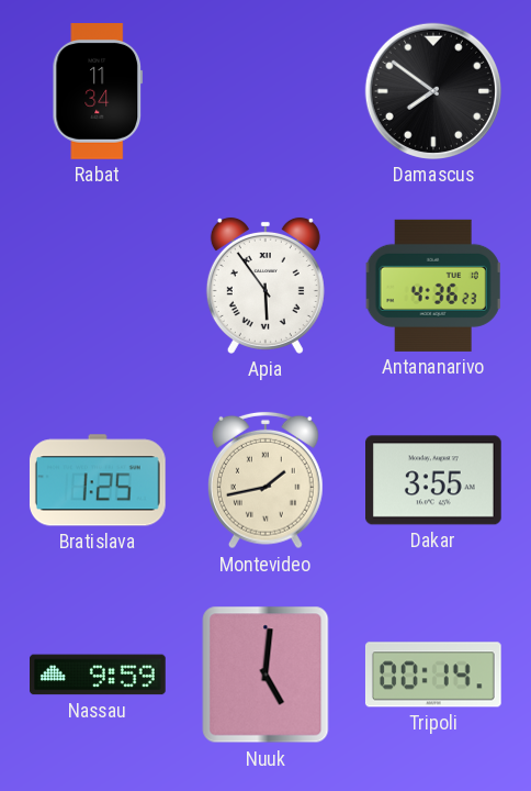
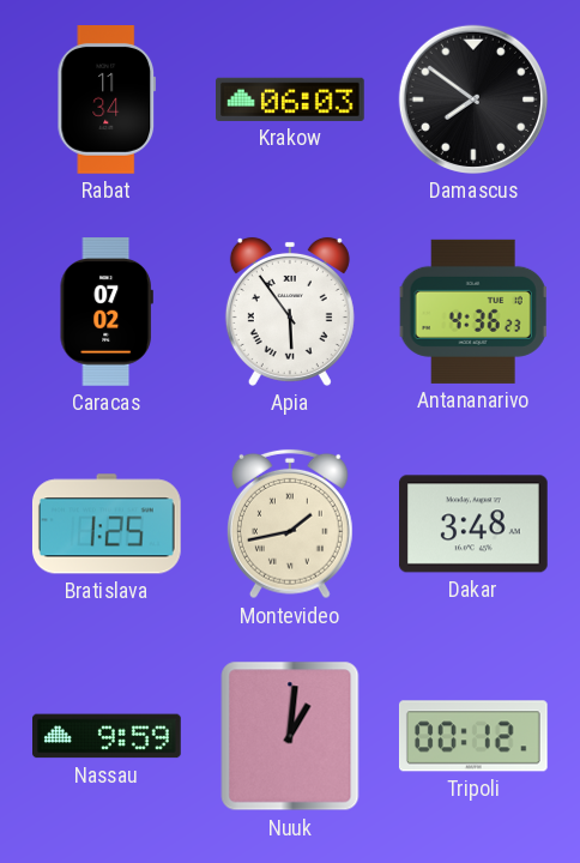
Krakow: none -> 06:03
Caracas: none -> 07:02
Dakar: 3:55 -> 3:48
Nuuk: 5:01 -> 1:01
Tripoli: 00:14 -> 00:12
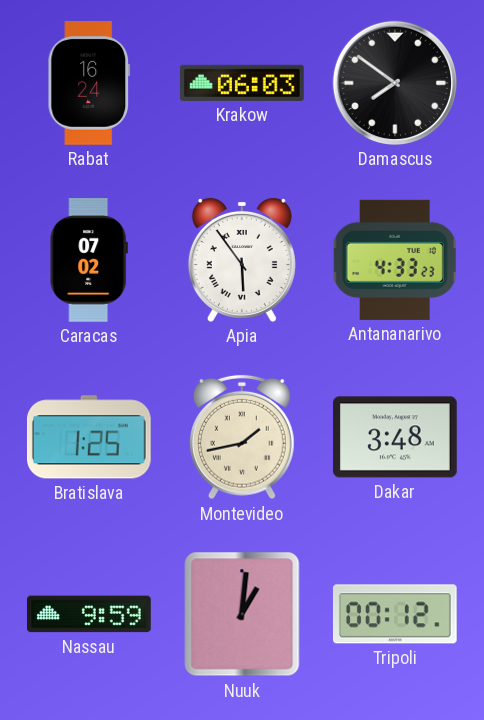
Rabat: 11:34 -> 16:24
Antananarivo: 4:36 -> 4:33
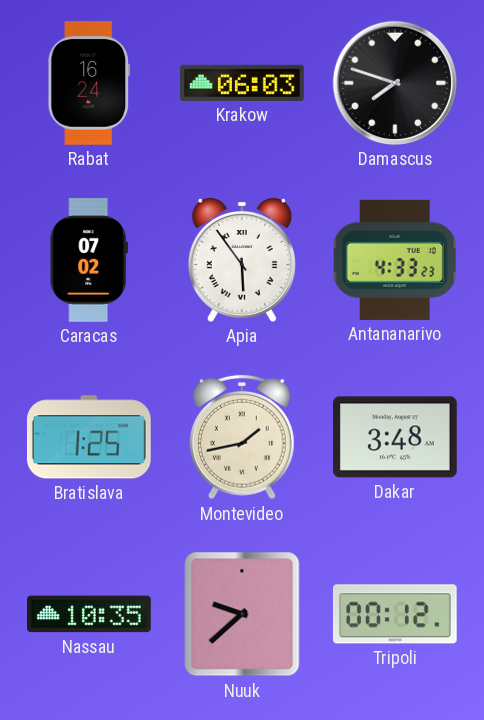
Damascus: 7:51 -> 7:48
Nassau: 9:59 -> 10:35
Nuuk: 1:01 -> 9:38
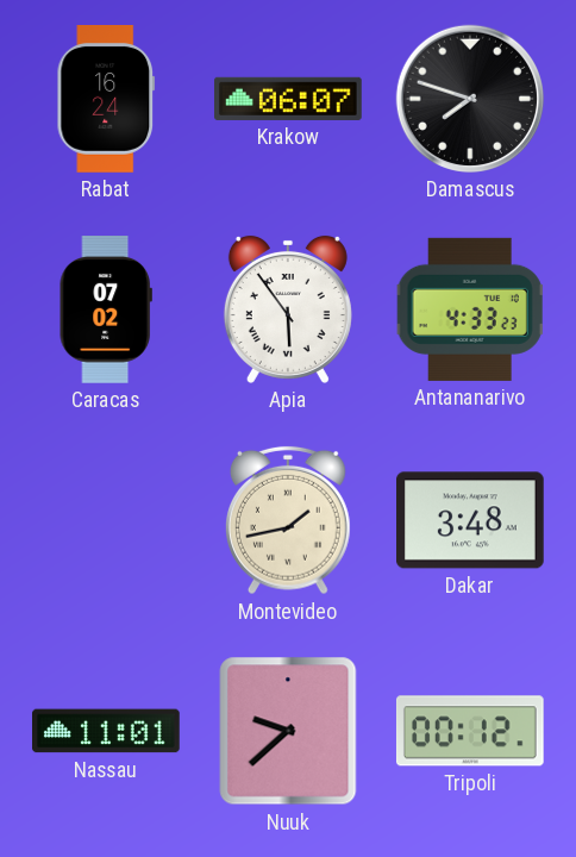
Krakow: 06:03 -> 06:07
Bratislava: 1:25 -> none
Nassau: 10:35 -> 11:01
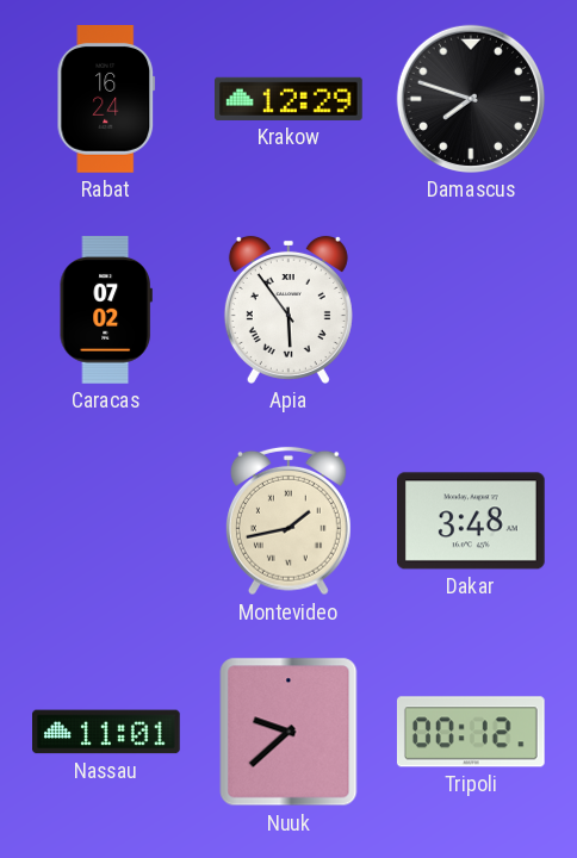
Krakow: 06:07 -> 12:29
Antananarivo: 4:33 -> none
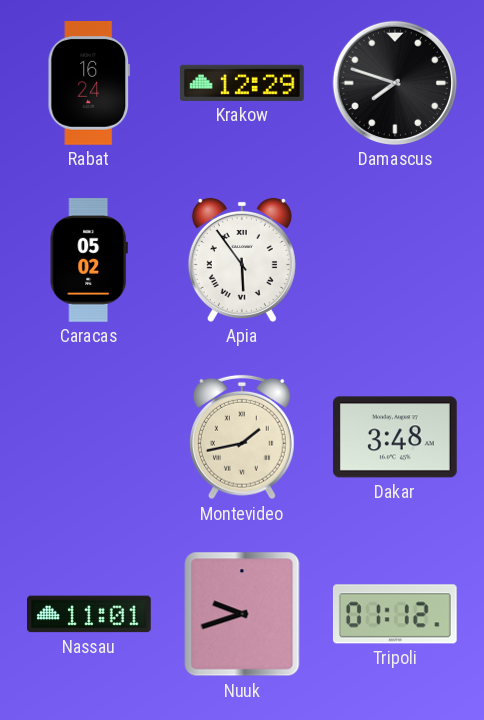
Caracas: 07:02 -> 05:02
Nuuk: 9:38 -> 9:42
Tripoli: 00:12 -> 01:12
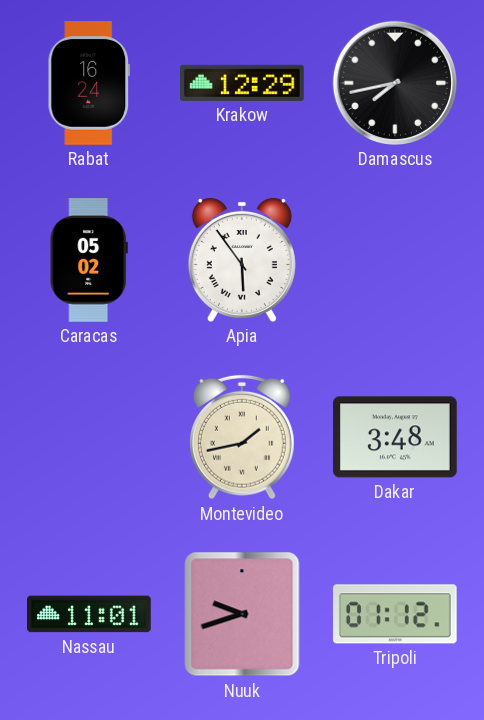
Damascus: 7:48 -> 7:43
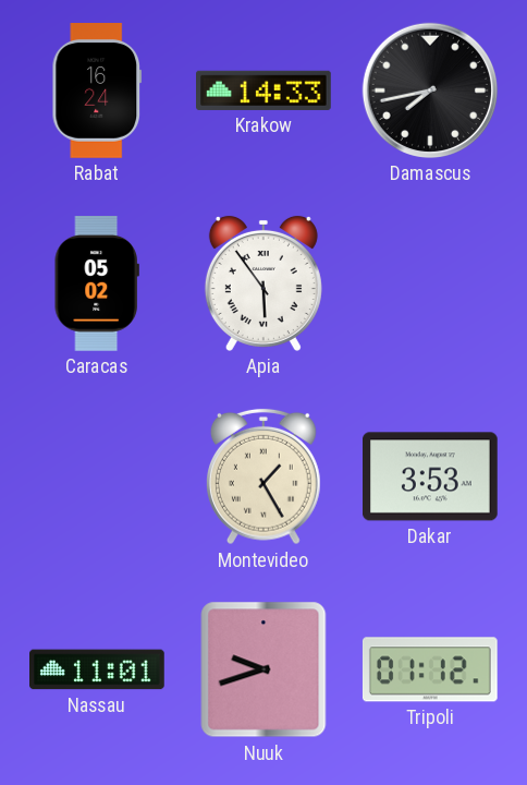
Krakow: 12:29 -> 14:33
Montevideo: 1:43 -> 1:25
Dakar: 3:48 -> 3:53
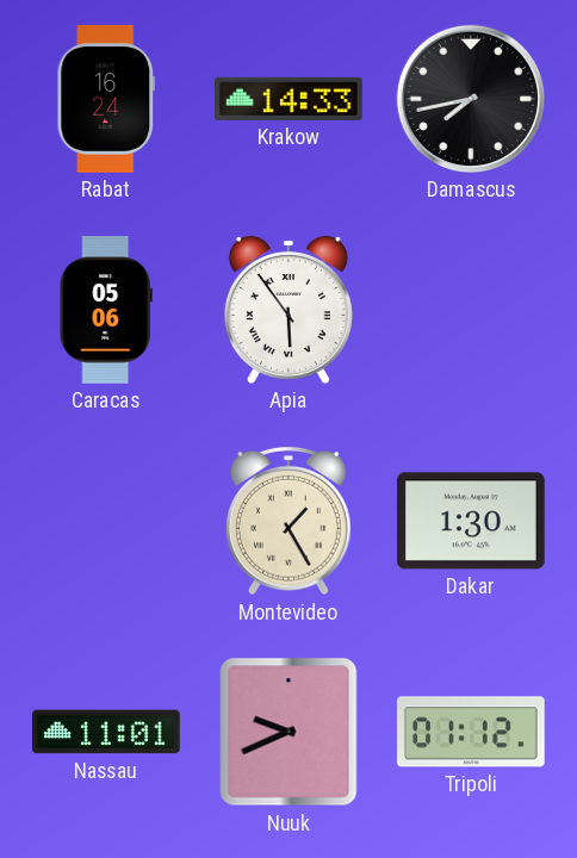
Caracas: 05:02 -> 05:06
Dakar: 3:53 -> 1:30
Nuuk: 9:42 -> 9:41
